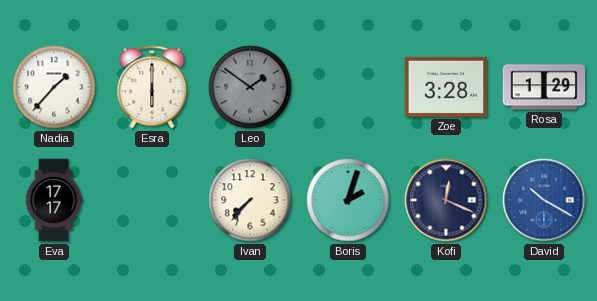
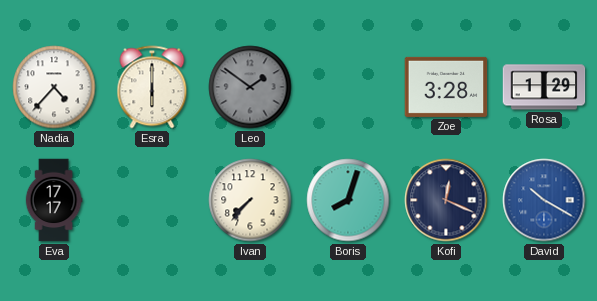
Nadia: 1:37 -> 4:37
Boris: 2:03 -> 8:03
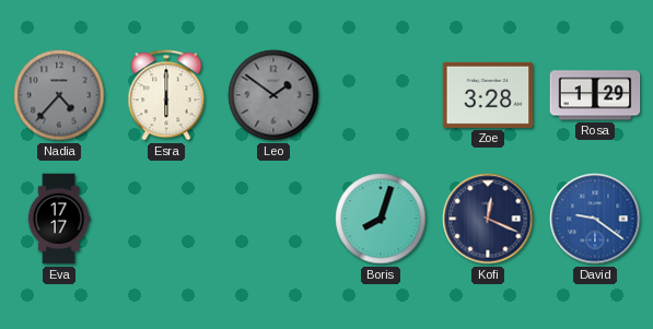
Nadia dial: white -> grey
Ivan: 7:37 -> none
David: 10:20 -> 9:21
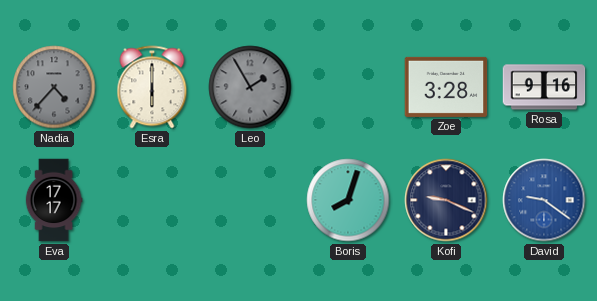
Leo: 1:51 -> 1:55
Rosa: 1:29 -> 9:16
Kofi: 12:19 -> 9:19
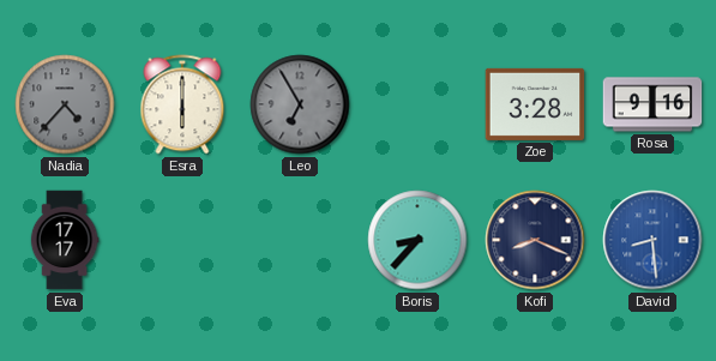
Leo: 1:55 -> 6:55
Boris: 8:03 -> 8:37
Kofi: 9:19 -> 8:19
David: 9:21 -> 8:29
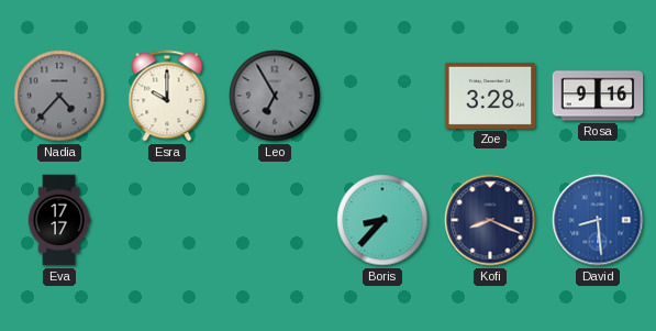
Esra: 6:00 -> 10:00
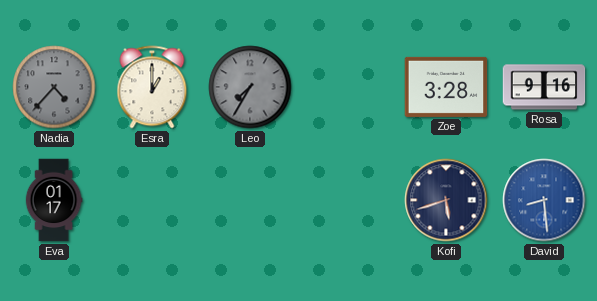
Esra: 10:00 -> 1:00
Leo: 6:55 -> 7:35
Eva: 17:17 -> 01:17
Boris: 8:37 -> none
Kofi: 8:19 -> 5:42
